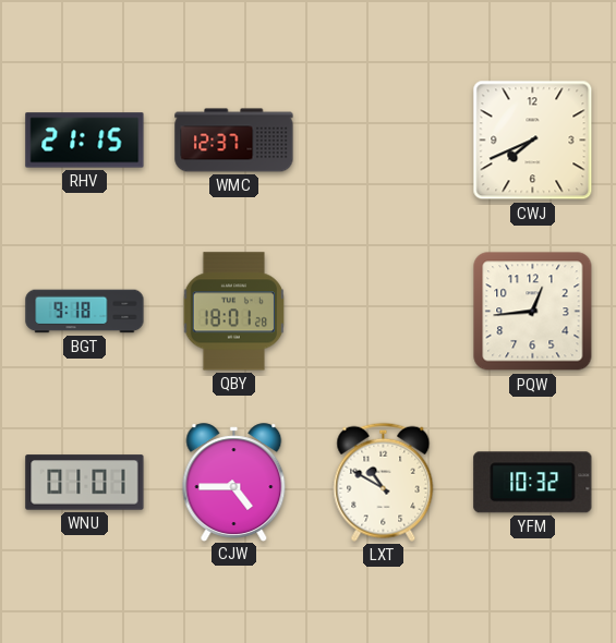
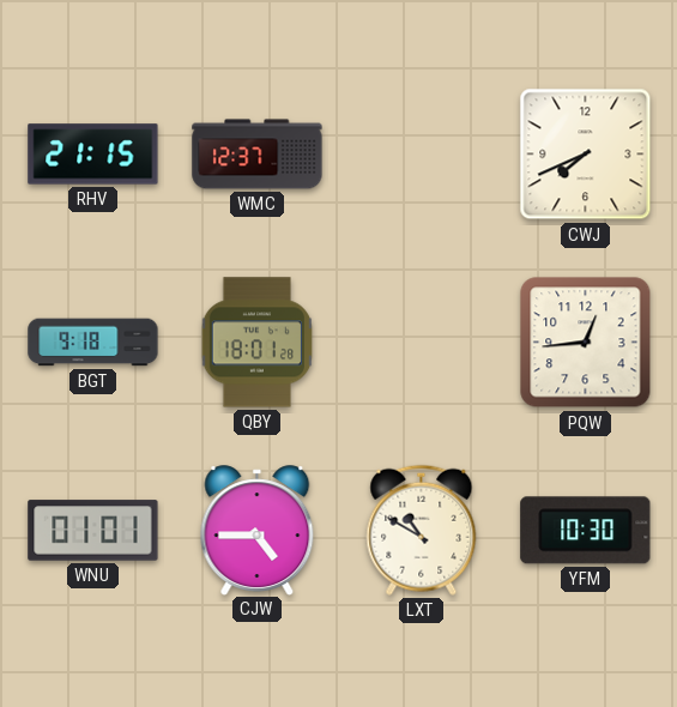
YFM: 10:32 -> 10:30
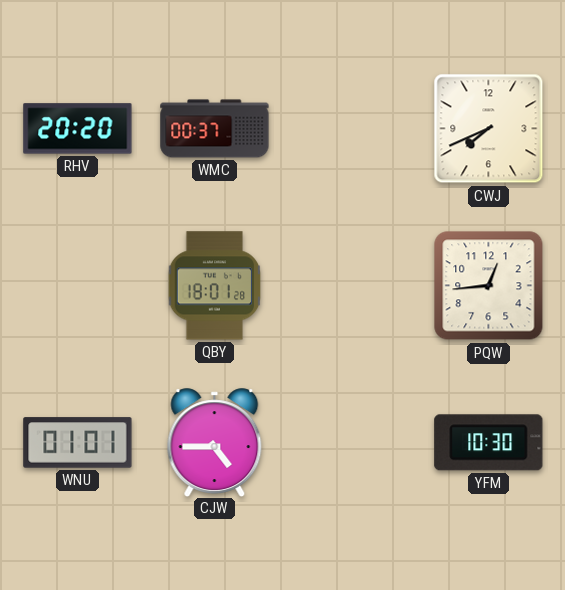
RHV: 21:15 -> 20:20
WMC: 12:37 -> 00:37
BGT: 9:18 -> none
LXT: 10:50 -> none
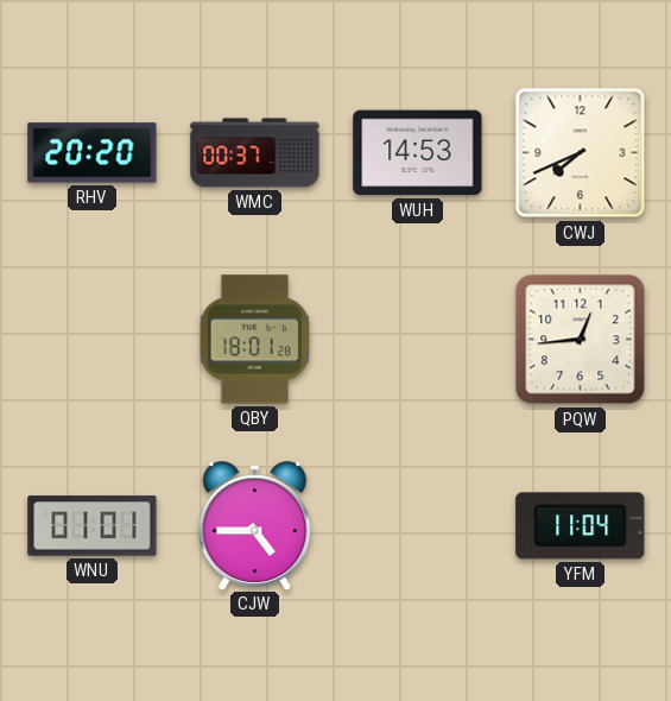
WUH: none -> 14:53
YFM: 10:30 -> 11:04
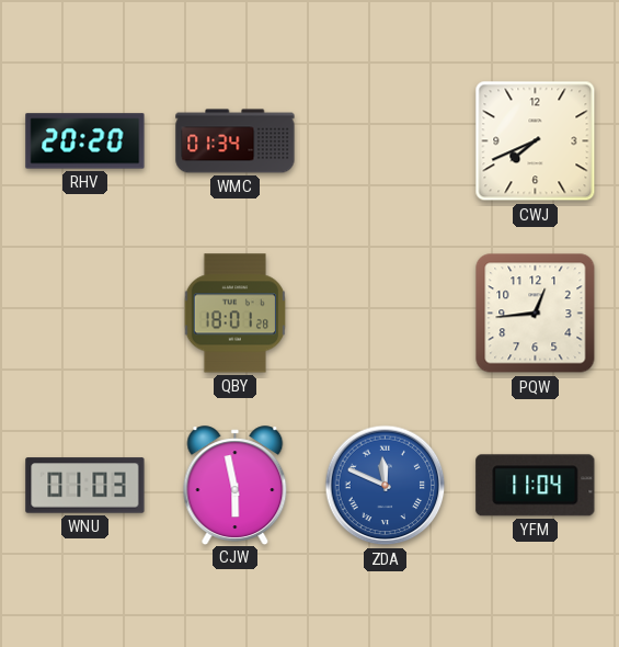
WMC: 00:37 -> 01:34
WUH: 14:53 -> none
WNU: 01:01 -> 01:03
CJW: 4:45 -> 5:58
ZDA: none -> 11:49
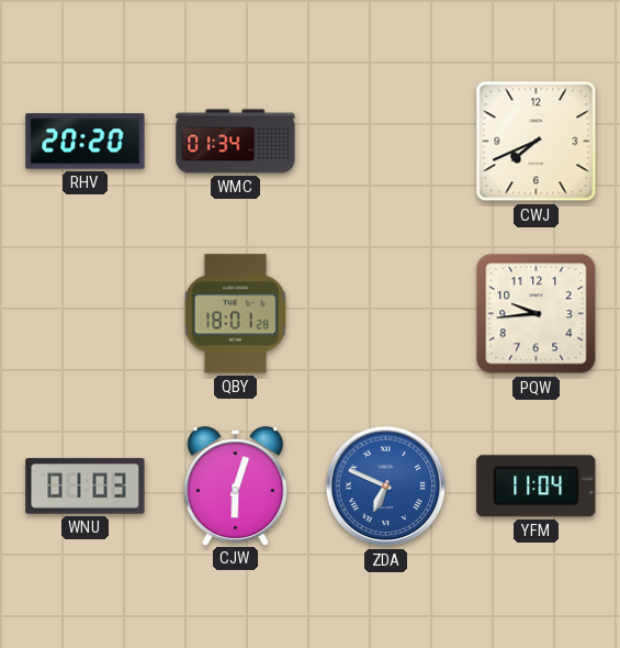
PQW: 12:44 -> 9:44
CJW: 5:58 -> 6:03
ZDA: 11:49 -> 6:49
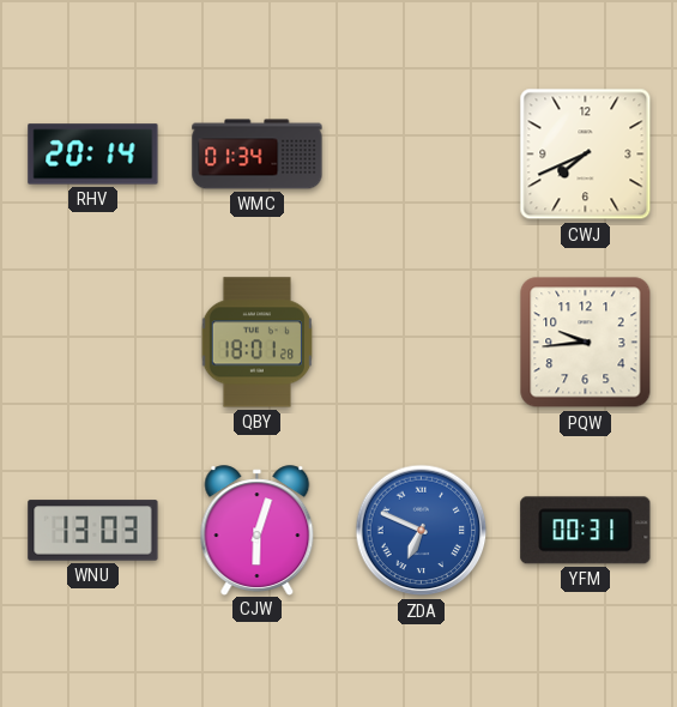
RHV: 20:20 -> 20:14
WNU: 01:03 -> 13:03
YFM: 11:04 -> 00:31
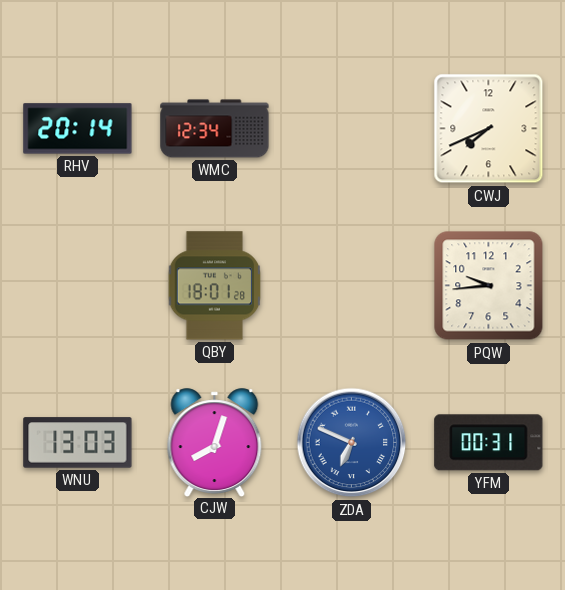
WMC: 01:34 -> 12:34
CJW: 6:03 -> 8:03
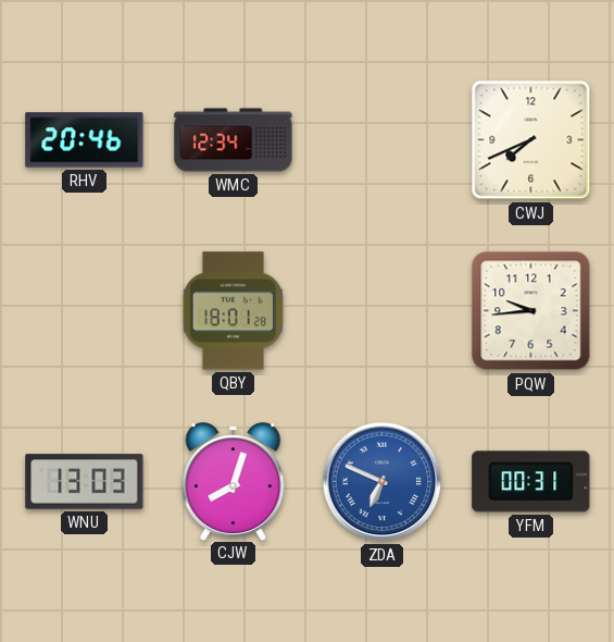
RHV: 20:14 -> 20:46
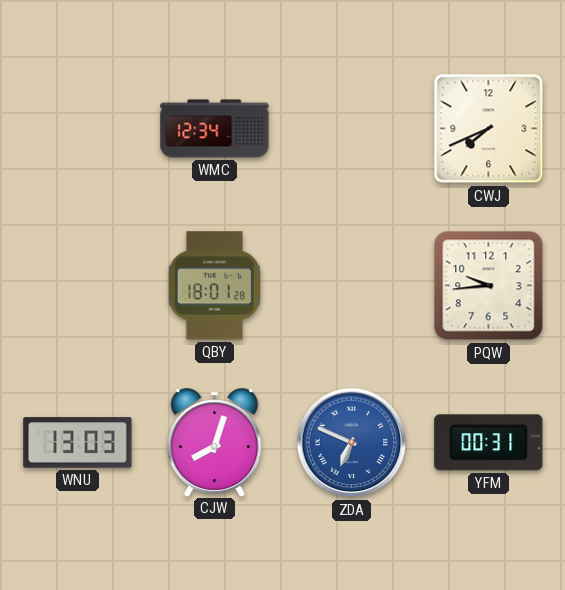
RHV: 20:46 -> none
